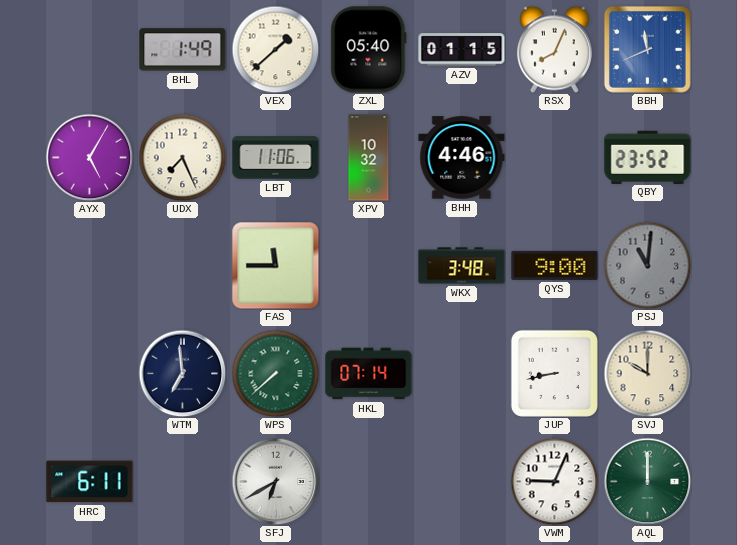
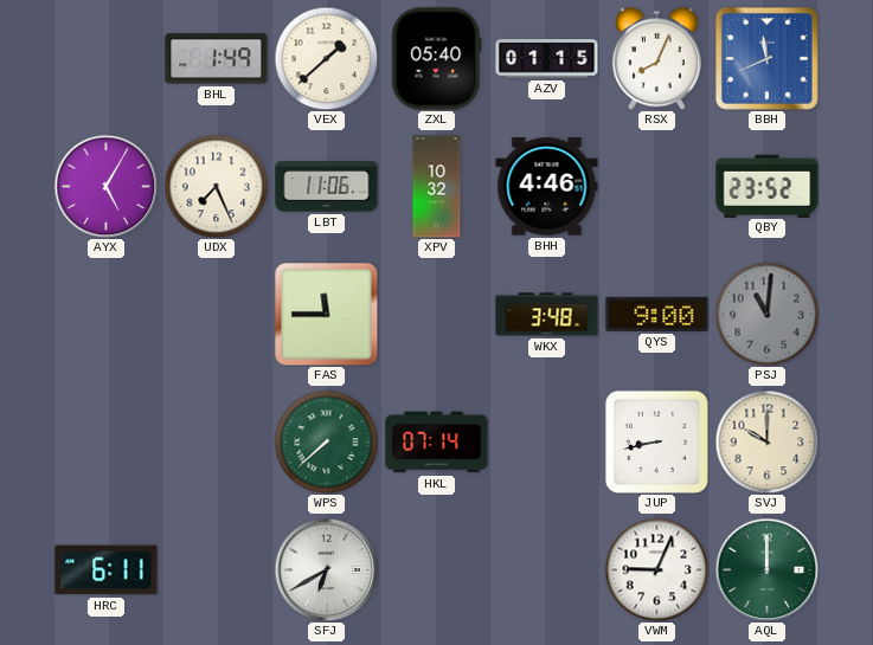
WTM: 6:59 -> none
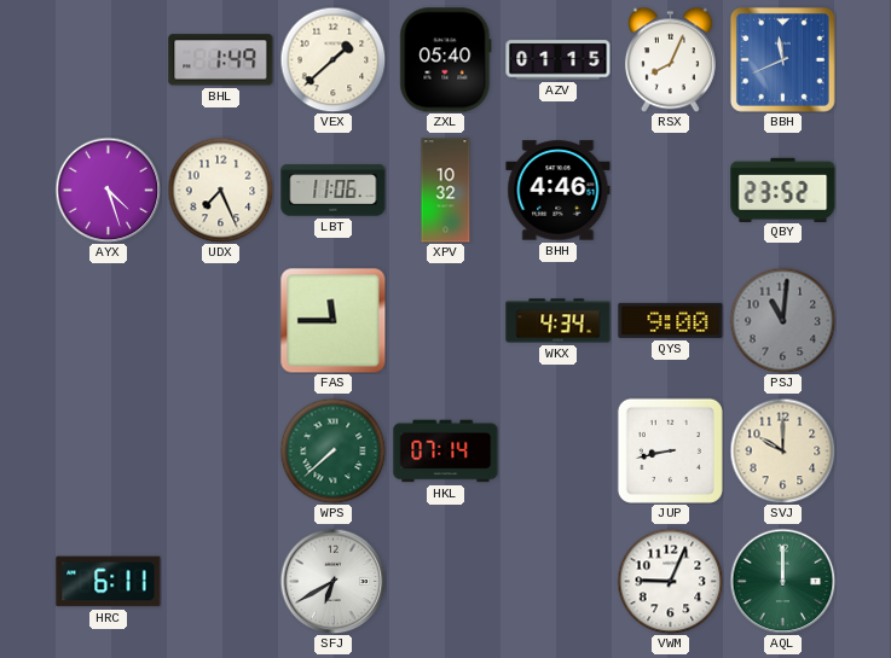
AYX: 5:05 -> 4:27
WKX: 3:48 -> 4:34
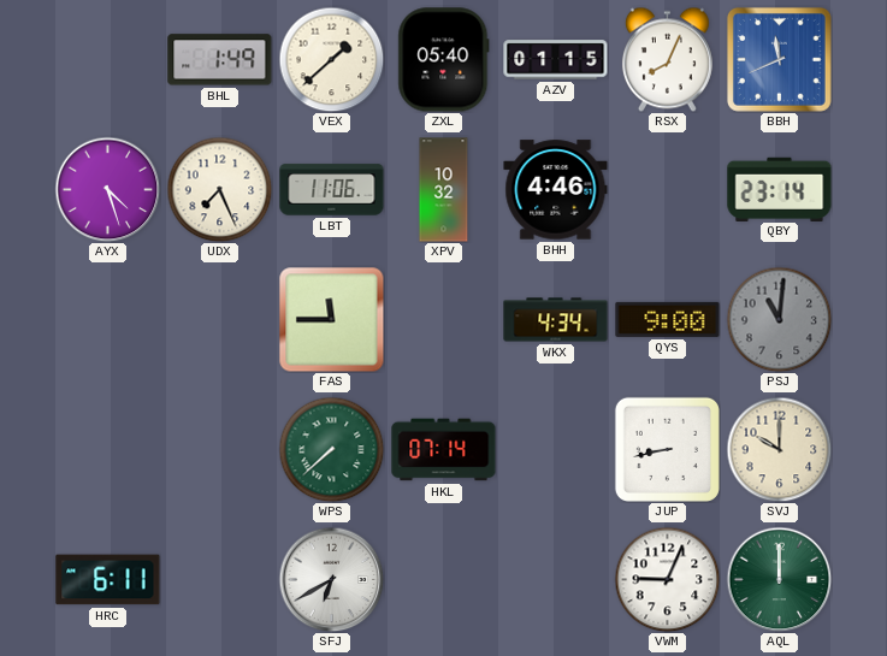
QBY: 23:52 -> 23:14
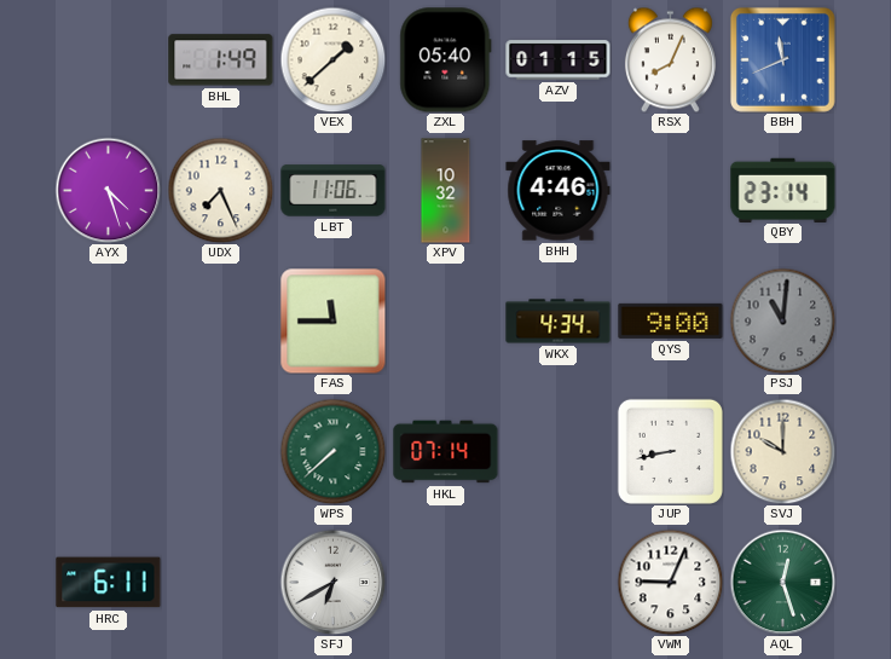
AQL: 12:00 -> 12:27
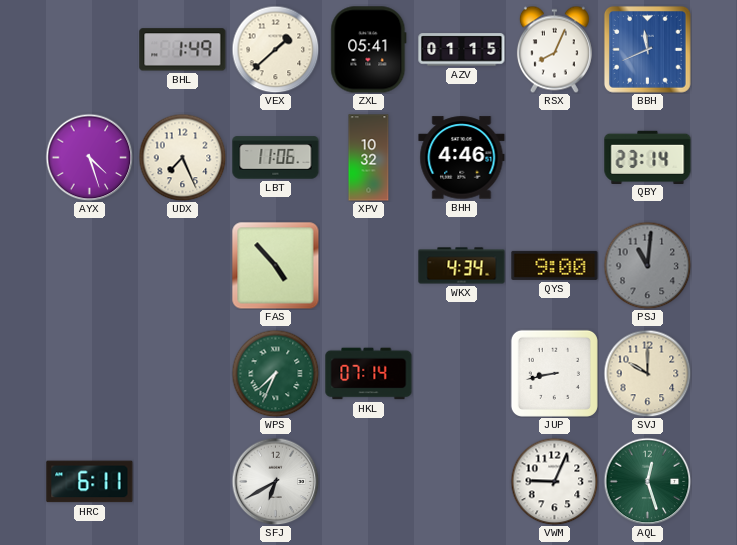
ZXL: 05:40 -> 05:41
FAS: 11:45 -> 4:53
WPS: 7:38 -> 7:34
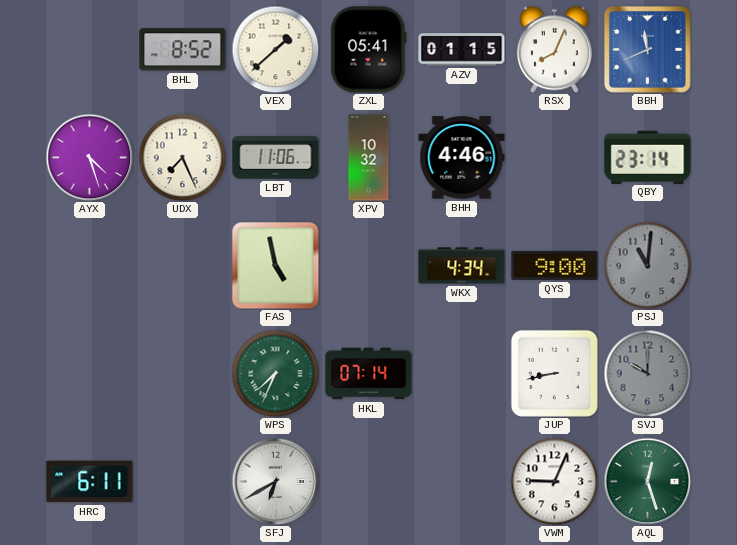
BHL: 1:49 -> 8:52
FAS: 4:53 -> 4:58
SVJ dial: cream -> grey
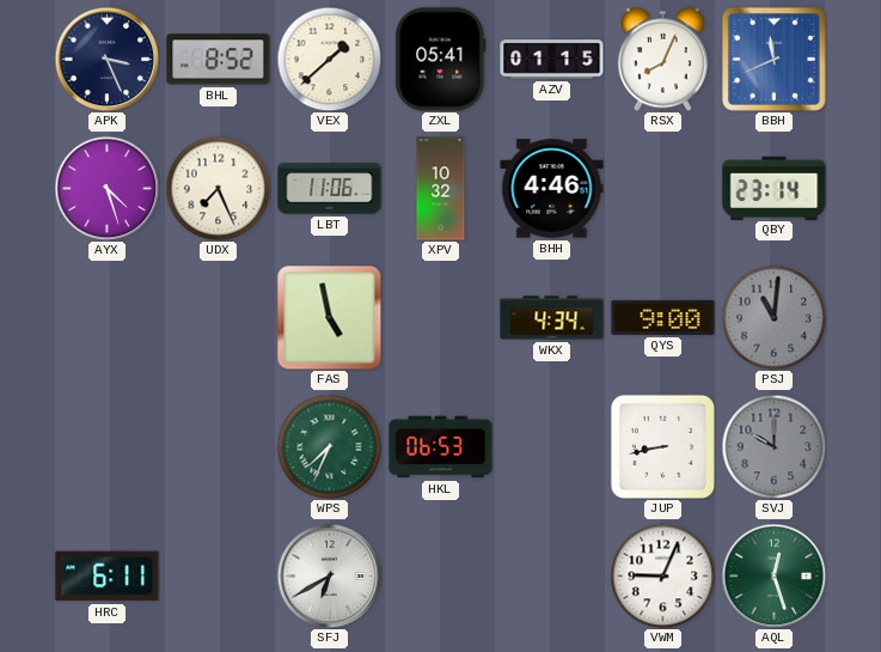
APK: none -> 3:26
HKL: 07:14 -> 06:53
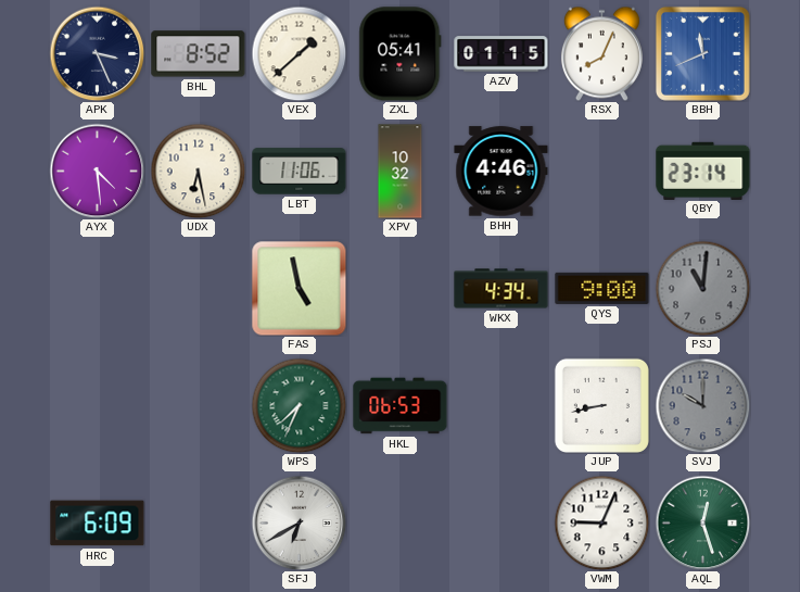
AYX: 4:27 -> 4:29
UDX: 7:26 -> 6:28
HRC: 6:11 -> 6:09
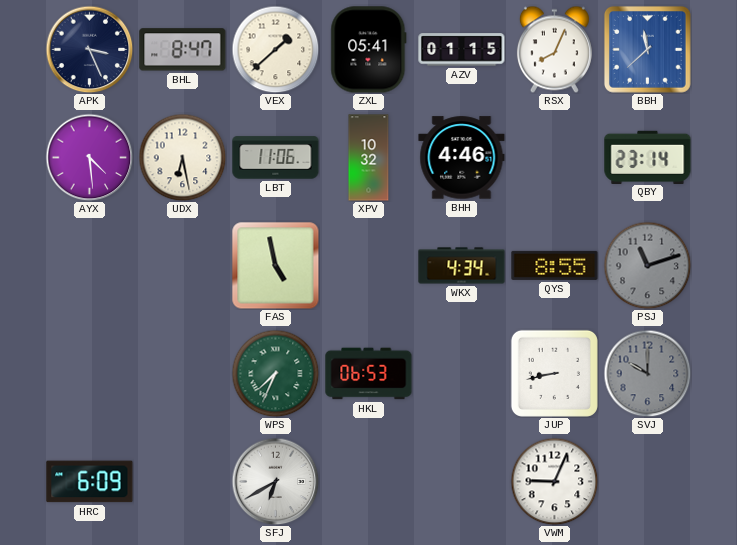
BHL: 8:52 -> 8:47
BBH: 11:41 -> 11:38
QYS: 9:00 -> 8:55
PSJ: 11:01 -> 11:12
AQL: 12:27 -> none
